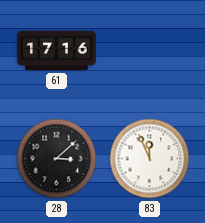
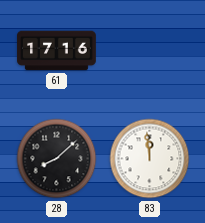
28: 3:08 -> 8:08
83: 11:56 -> 11:59
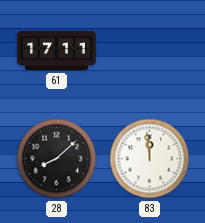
61: 17:16 -> 17:11
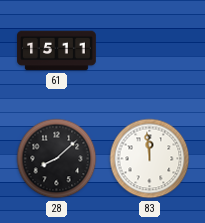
61: 17:11 -> 15:11
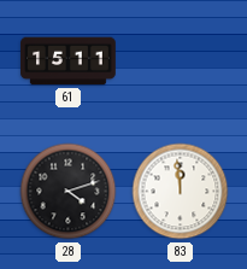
28: 8:08 -> 4:12
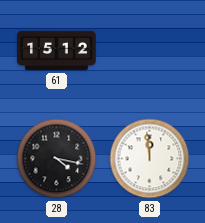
61: 15:11 -> 15:12
28: 4:12 -> 4:17
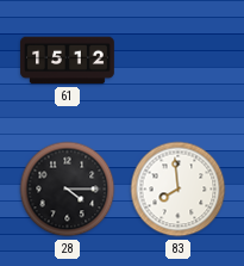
28: 4:17 -> 4:15
83: 11:59 -> 7:59
